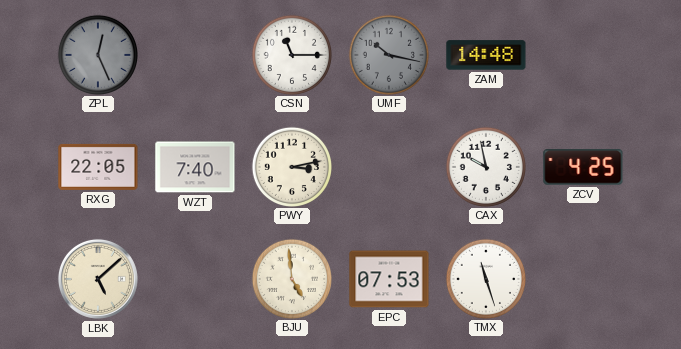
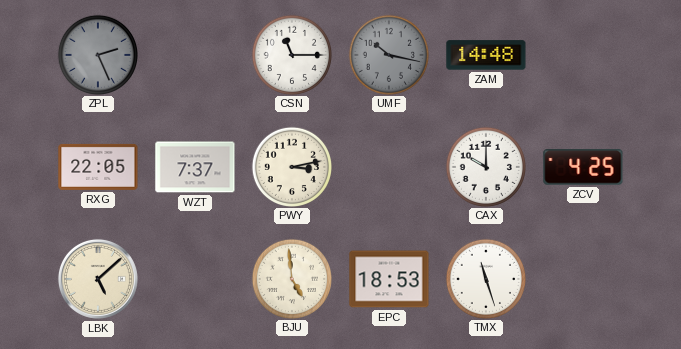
ZPL: 12:26 -> 2:26
WZT: 7:40 -> 7:37
CAX: 9:58 -> 10:00
EPC: 07:53 -> 18:53
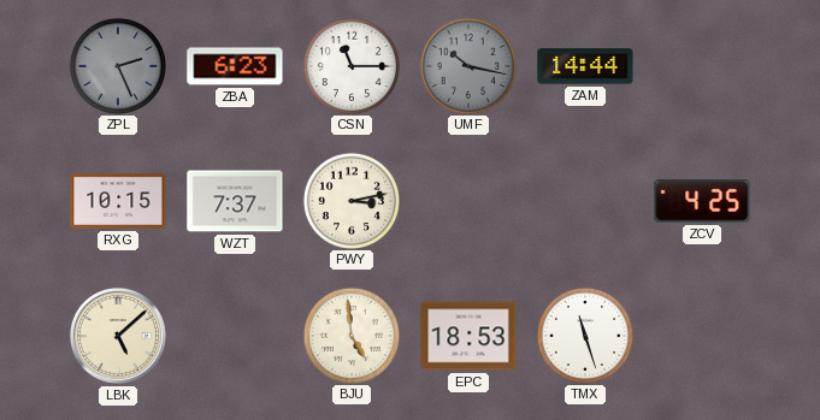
ZBA: none -> 6:23
ZAM: 14:48 -> 14:44
RXG: 22:05 -> 10:15
CAX: 10:00 -> none
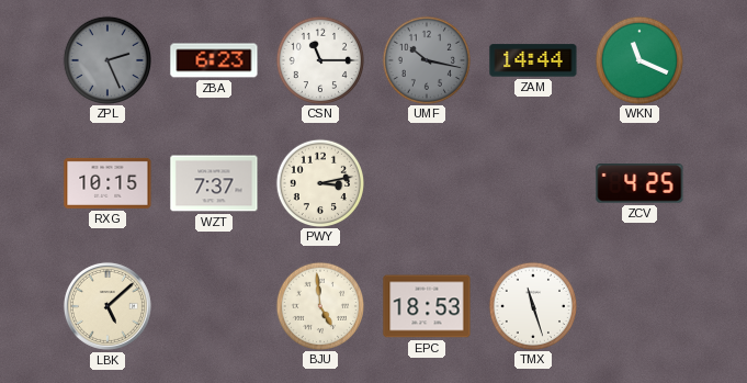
WKN: none -> 11:19
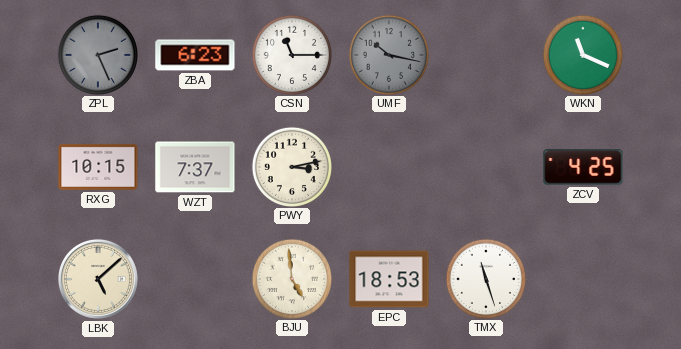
ZAM: 14:44 -> none
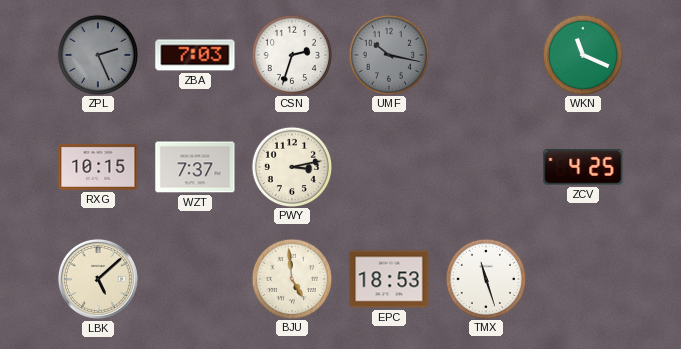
ZBA: 6:23 -> 7:03
CSN: 11:15 -> 2:33
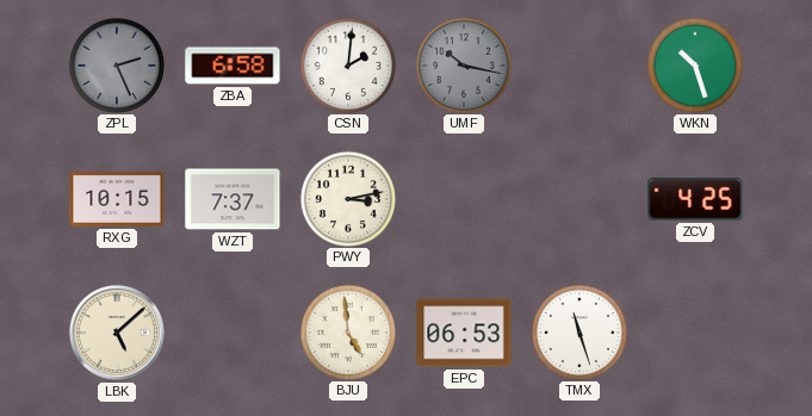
ZBA: 7:03 -> 6:58
CSN: 2:33 -> 2:01
WKN: 11:19 -> 10:27
EPC: 18:53 -> 06:53
